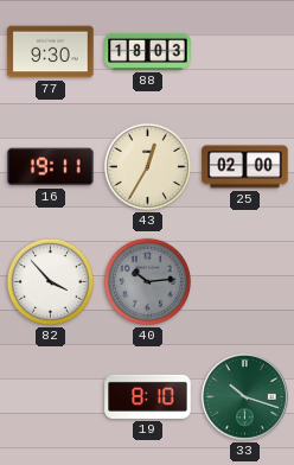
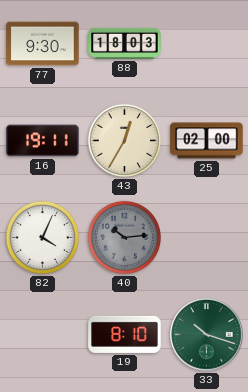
82: 3:53 -> 4:04
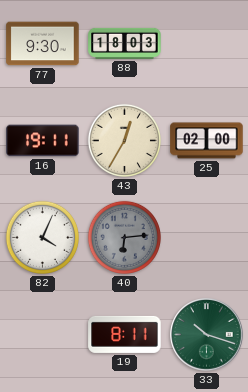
40: 10:14 -> 6:14
19: 8:10 -> 8:11
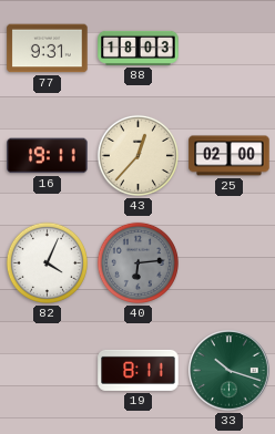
77: 9:30 -> 9:31
43: 12:35 -> 12:37
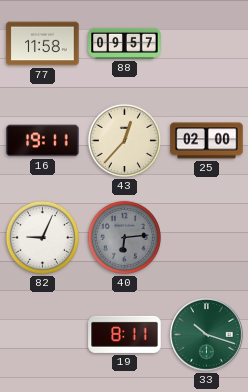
77: 9:31 -> 11:58
88: 18:03 -> 09:57
82: 4:04 -> 9:04
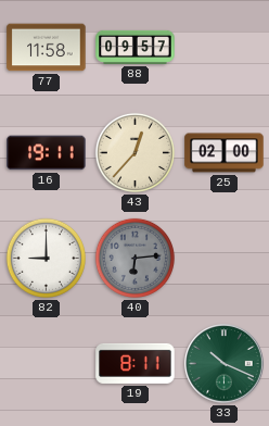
82: 9:04 -> 9:00
33: 10:18 -> 10:19
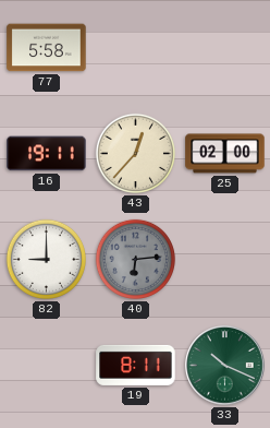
77: 11:58 -> 5:58
88: 09:57 -> none
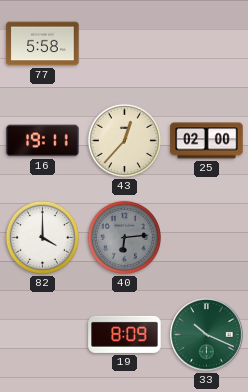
82: 9:00 -> 4:00
19: 8:11 -> 8:09
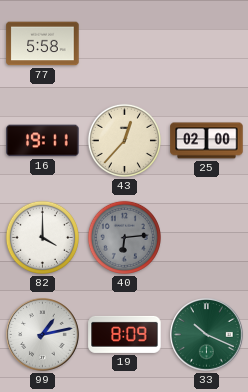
99: none -> 1:13
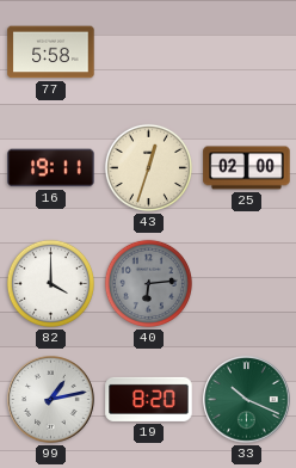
43: 12:37 -> 12:33
19: 8:09 -> 8:20
